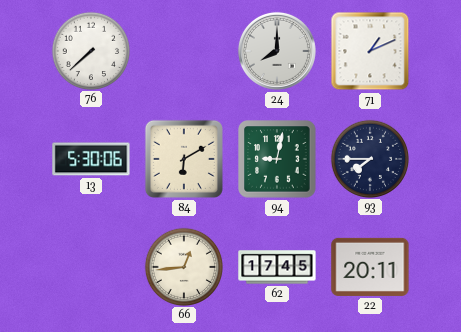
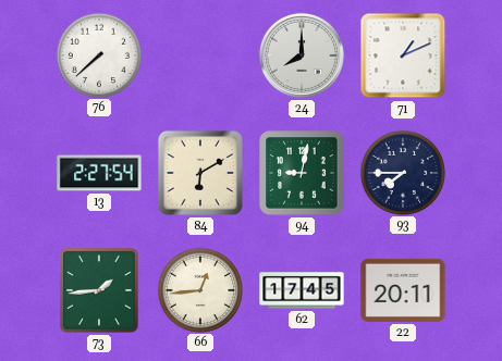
13: 5:30 -> 2:27
73: none -> 1:44
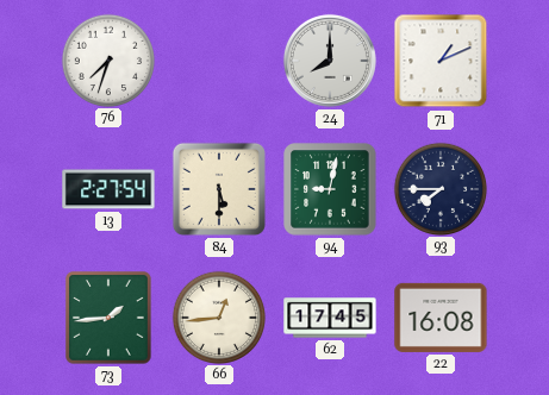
76: 7:38 -> 7:33
84: 6:10 -> 5:30
22: 20:11 -> 16:08
